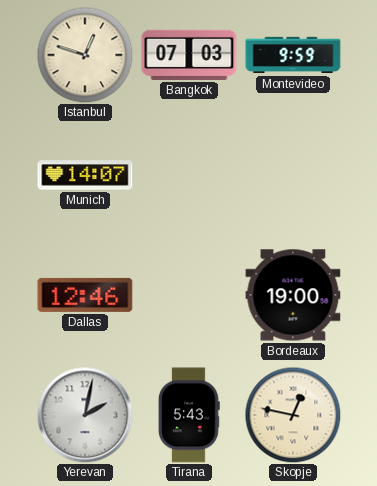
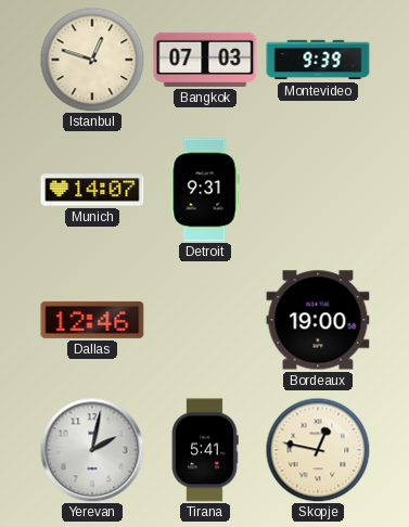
Montevideo: 9:59 -> 9:39
Detroit: none -> 9:31
Tirana: 5:43 -> 5:41
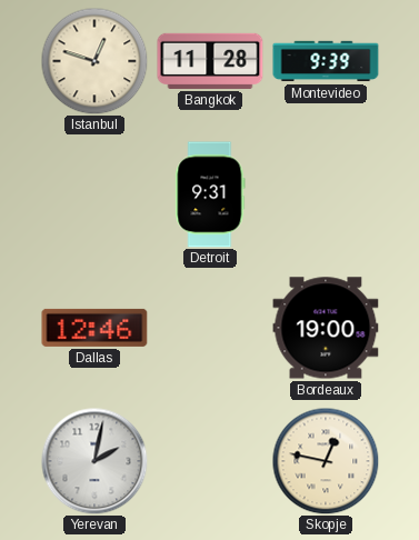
Bangkok: 07:03 -> 11:28
Munich: 14:07 -> none
Tirana: 5:41 -> none
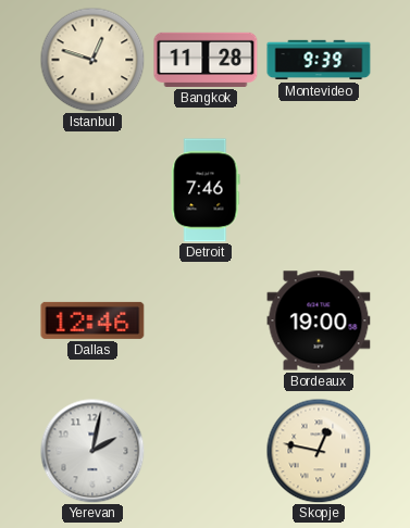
Detroit: 9:31 -> 7:46
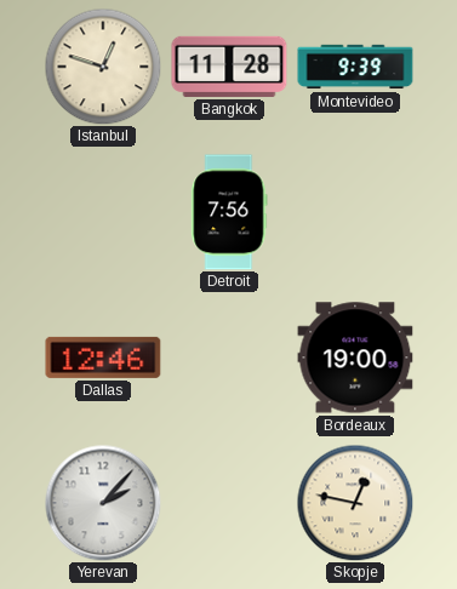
Detroit: 7:46 -> 7:56
Yerevan: 2:02 -> 2:07
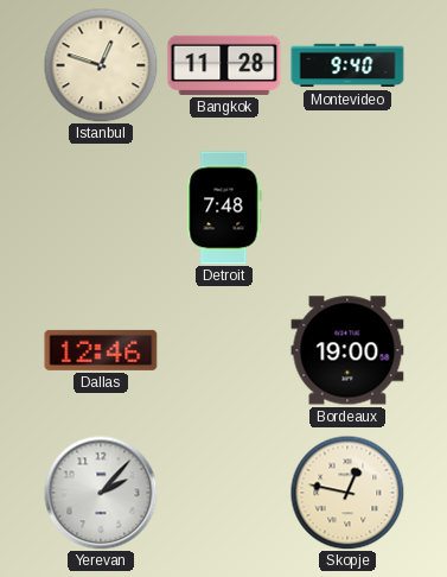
Montevideo: 9:39 -> 9:40
Detroit: 7:56 -> 7:48
